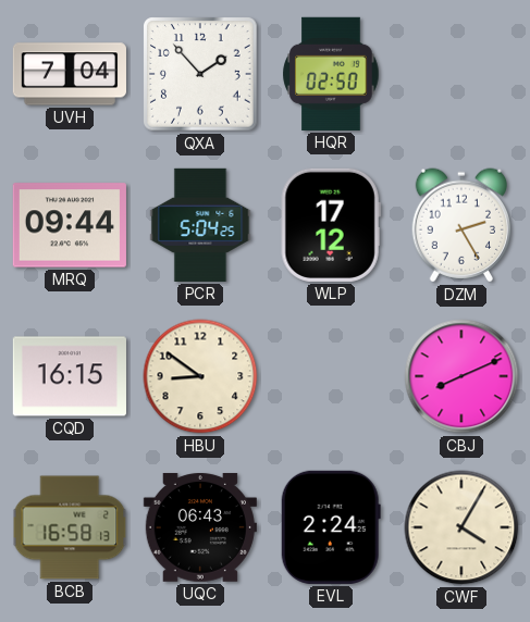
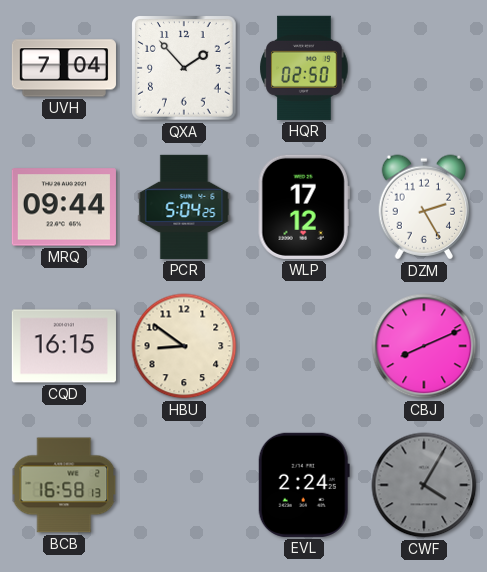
UQC: 06:43 -> none
CWF dial: cream -> grey
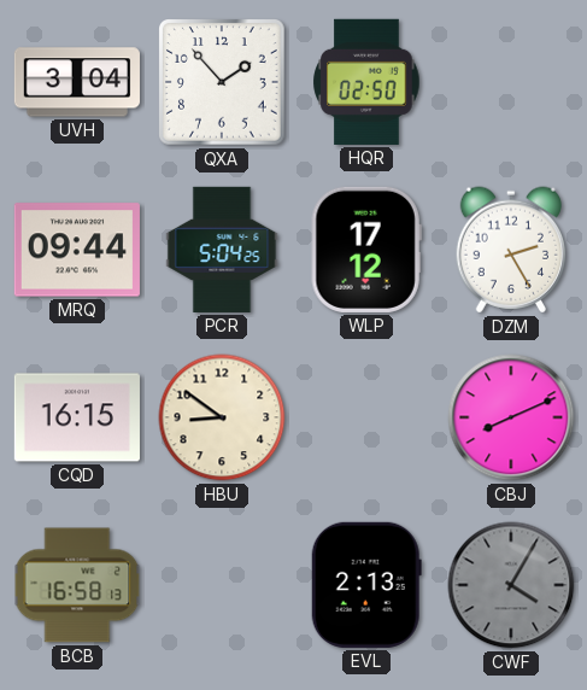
UVH: 7:04 -> 3:04
EVL: 2:24 -> 2:13
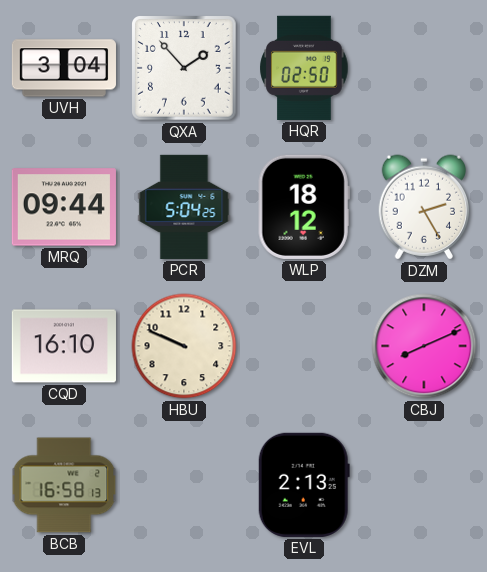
WLP: 17:12 -> 18:12
CQD: 16:15 -> 16:10
HBU: 8:51 -> 9:49
CWF: 4:05 -> none
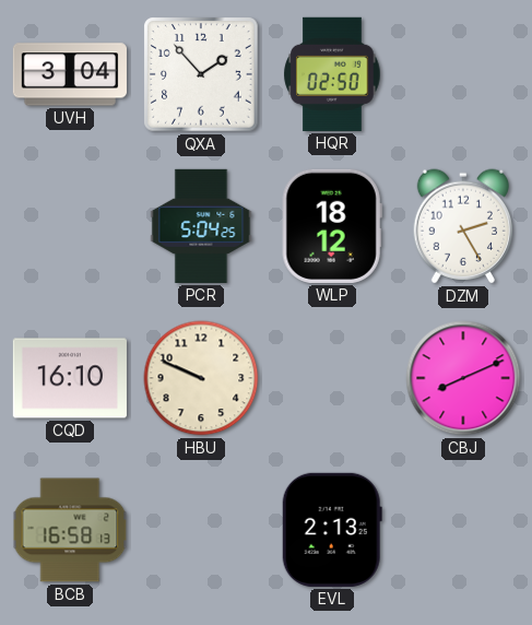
MRQ: 09:44 -> none
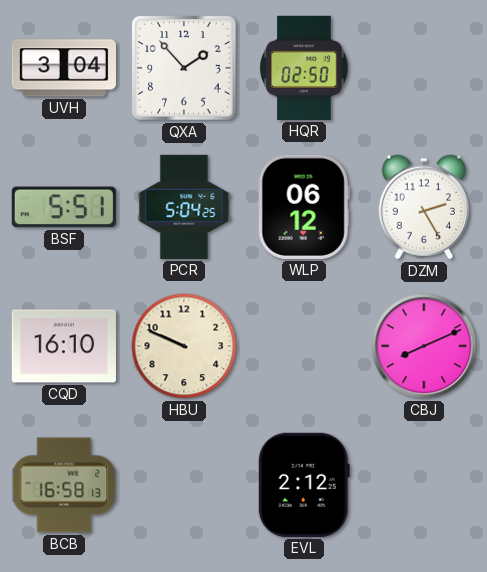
BSF: none -> 5:51
WLP: 18:12 -> 06:12
EVL: 2:13 -> 2:12
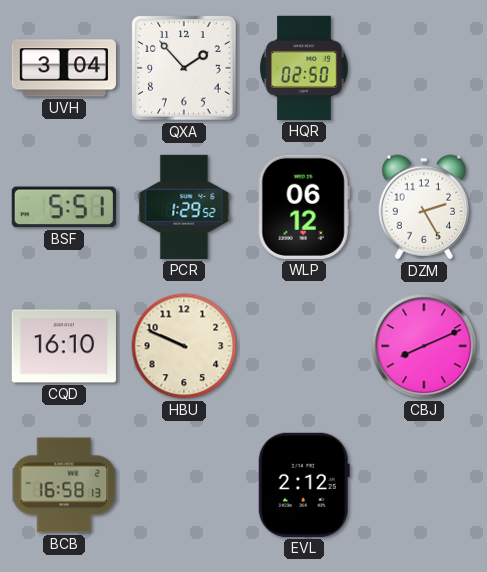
PCR: 5:04 -> 1:29
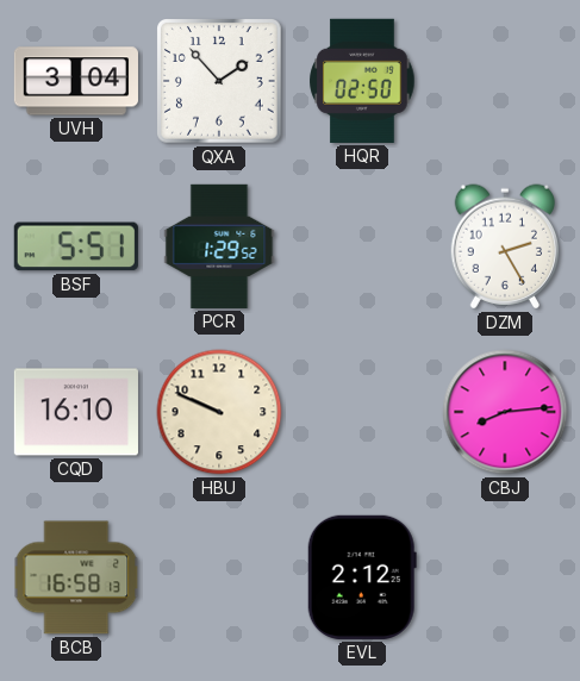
WLP: 06:12 -> none
CBJ: 8:11 -> 8:14
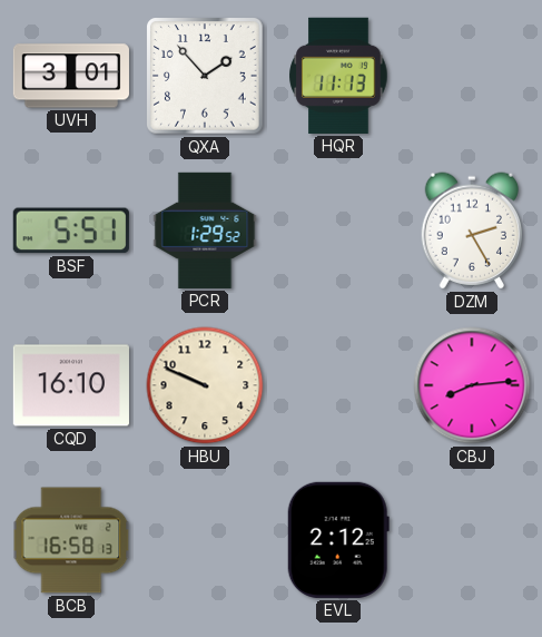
UVH: 3:04 -> 3:01
HQR: 02:50 -> 11:13
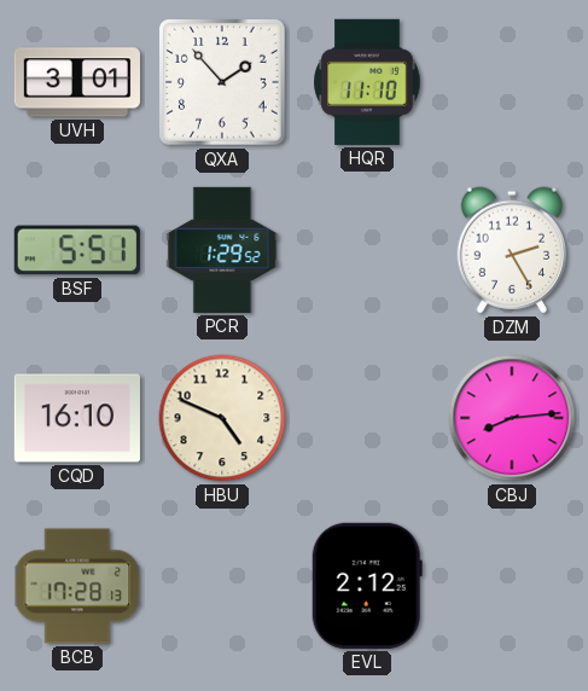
HQR: 11:13 -> 11:10
HBU: 9:49 -> 4:49
BCB: 16:58 -> 17:28
